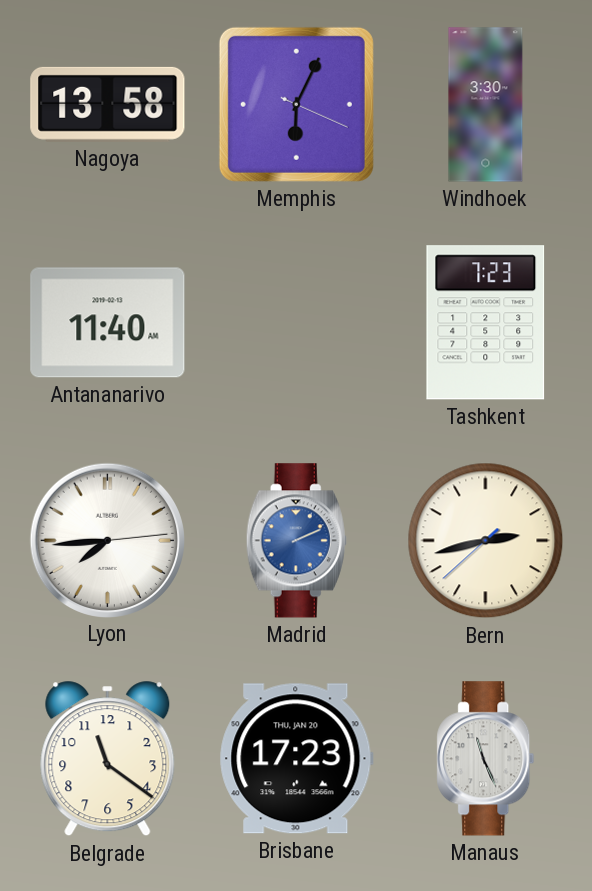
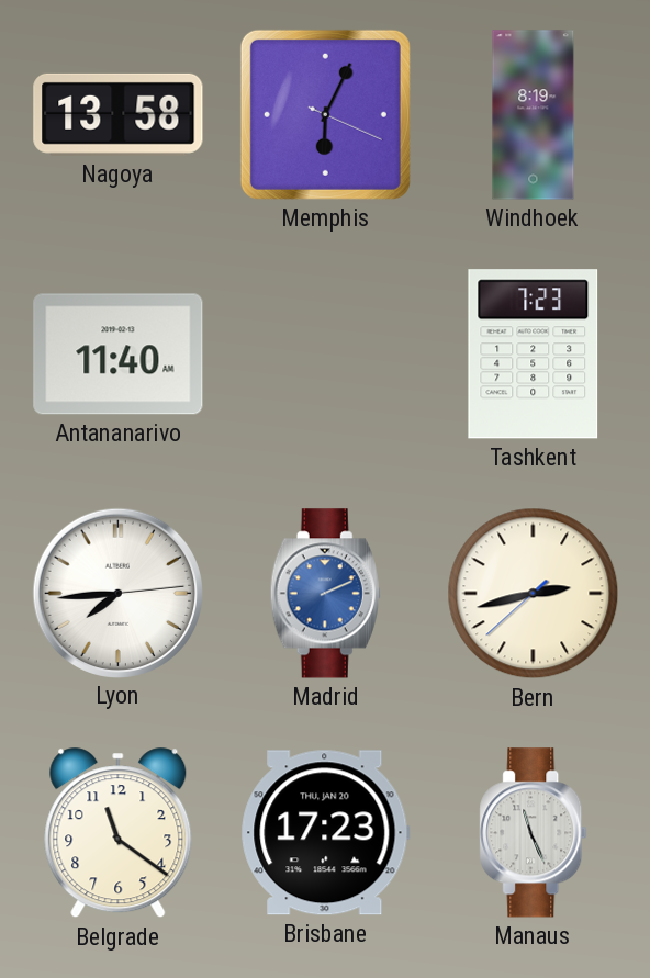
Windhoek: 3:30 -> 8:19
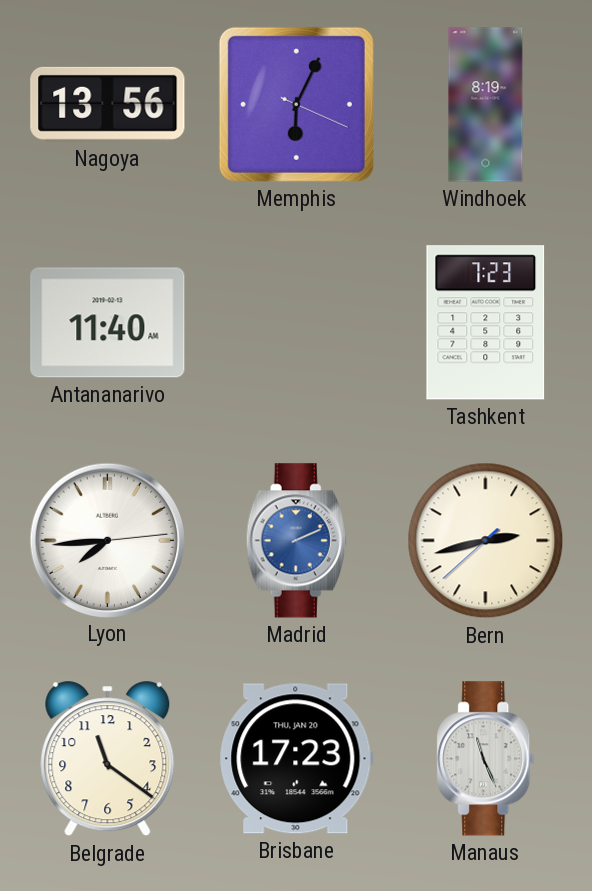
Nagoya: 13:58 -> 13:56
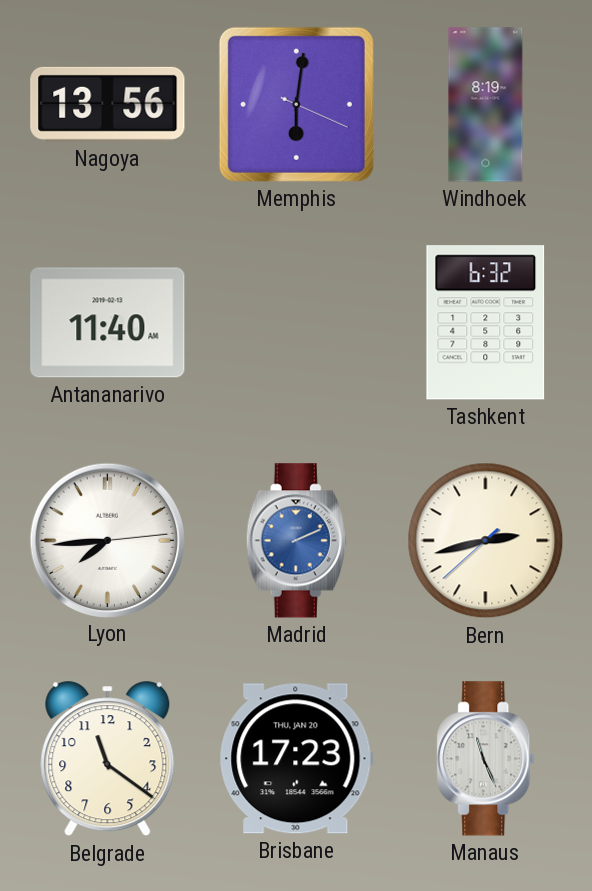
Memphis: 6:04 -> 6:01
Tashkent: 7:23 -> 6:32
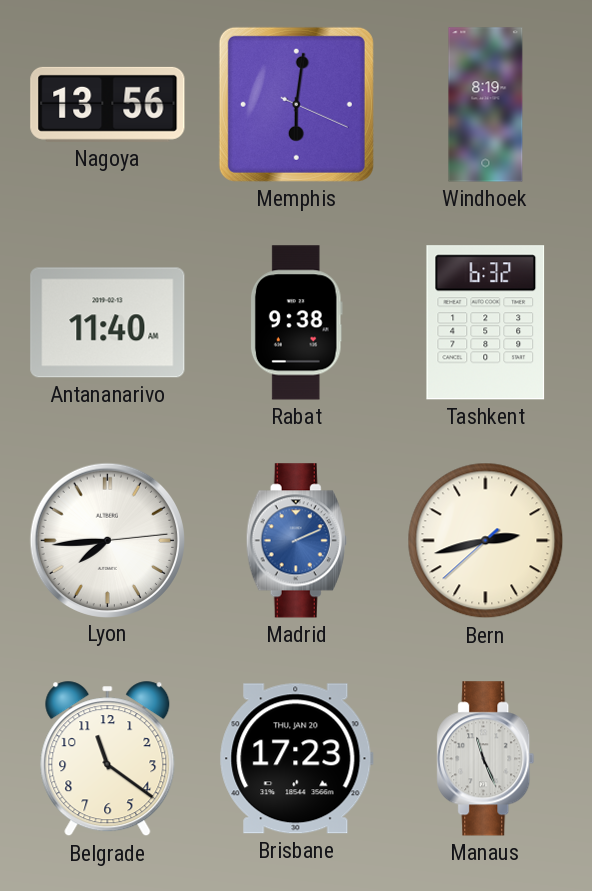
Rabat: none -> 9:38
